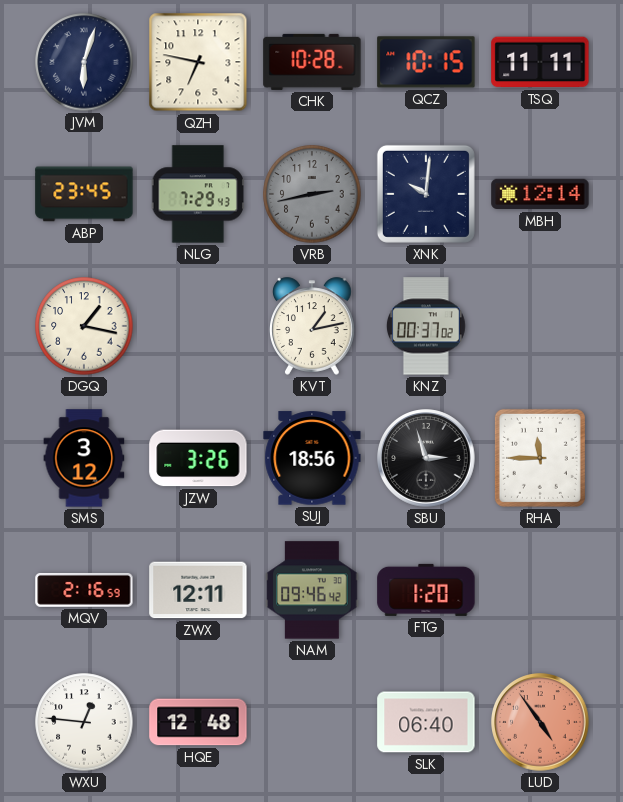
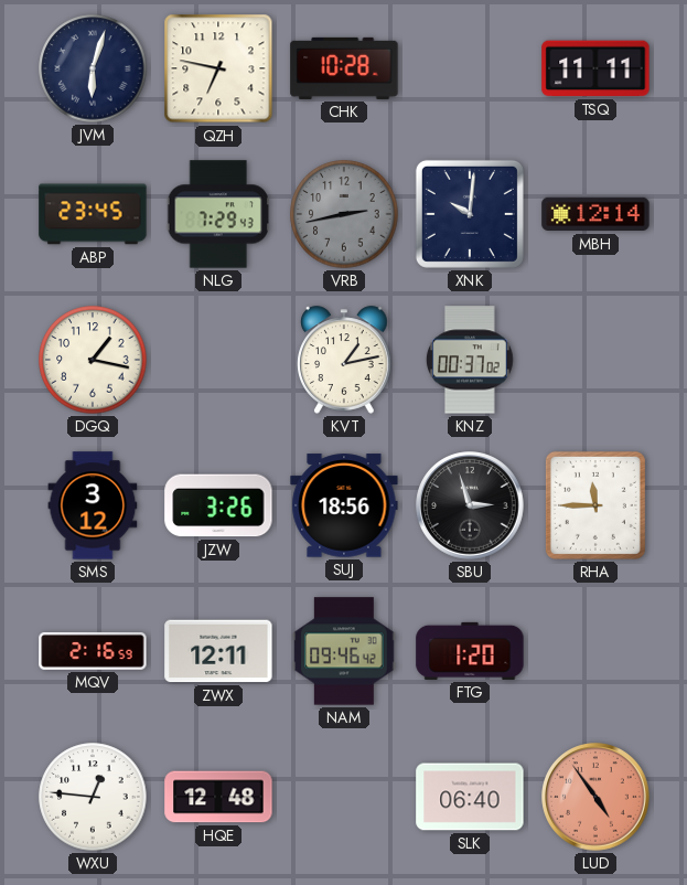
QCZ: 10:15 -> none
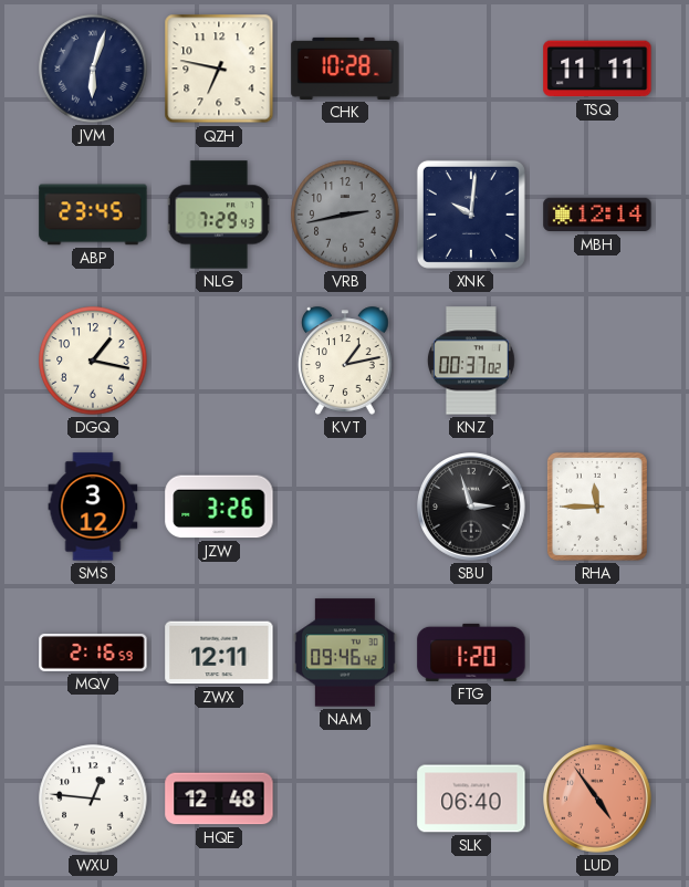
SUJ: 18:56 -> none
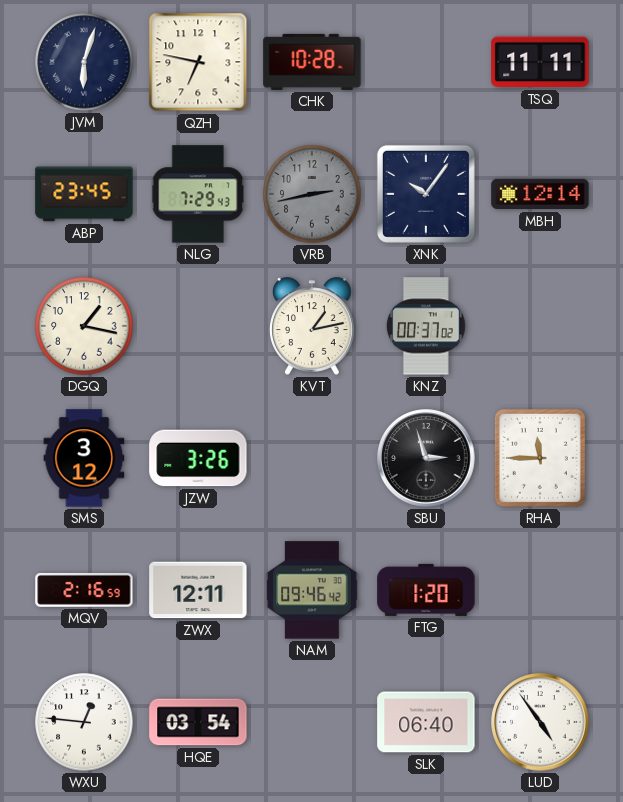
XNK: 10:01 -> 10:06
HQE: 12:48 -> 03:54
LUD dial: salmon -> white
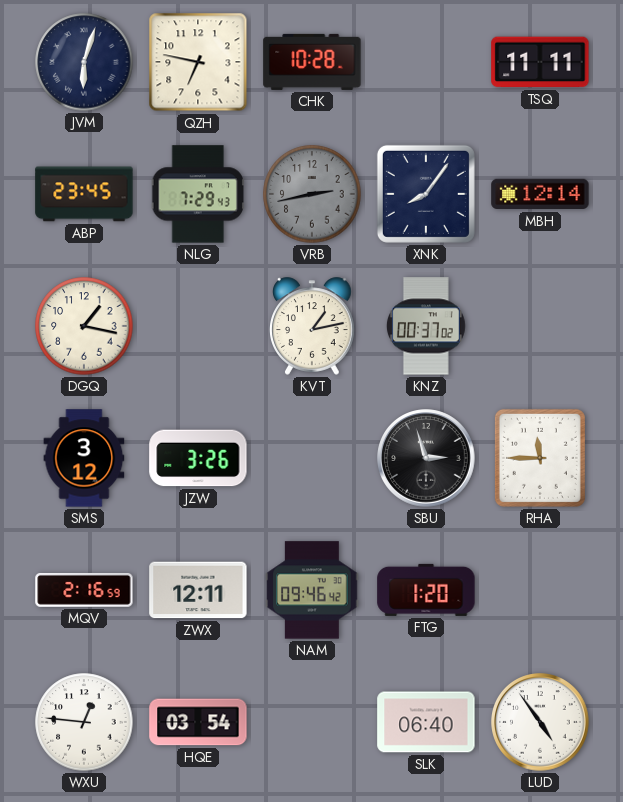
XNK: 10:06 -> 8:06
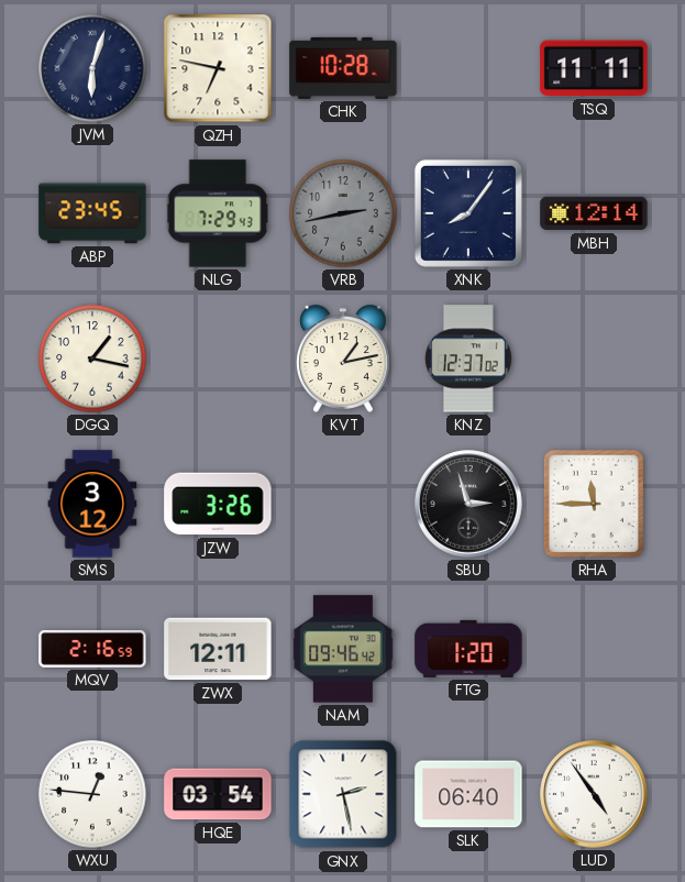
KNZ: 00:37 -> 12:37
GNX: none -> 2:28
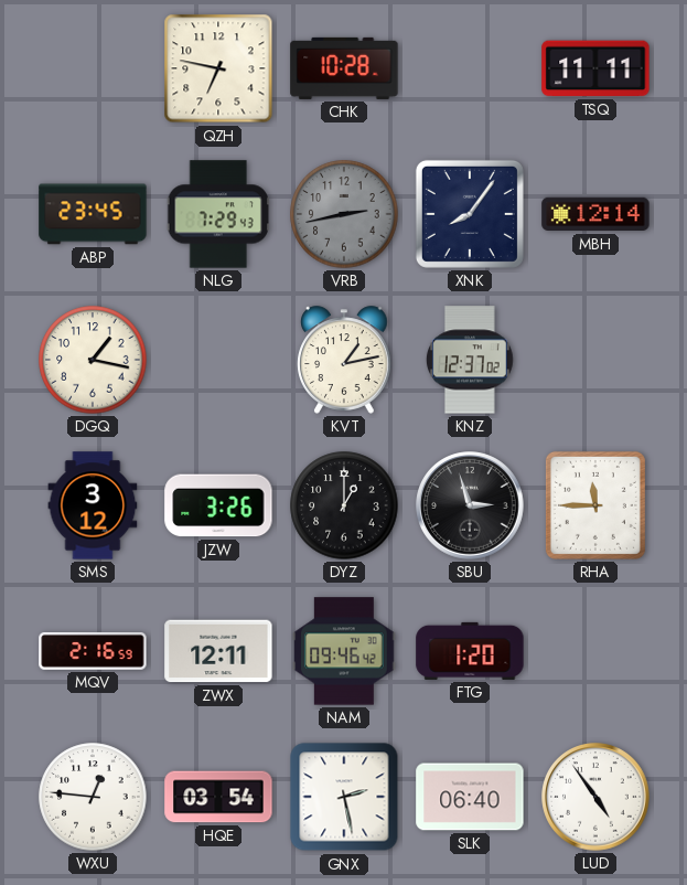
JVM: 6:03 -> none
DYZ: none -> 1:00
